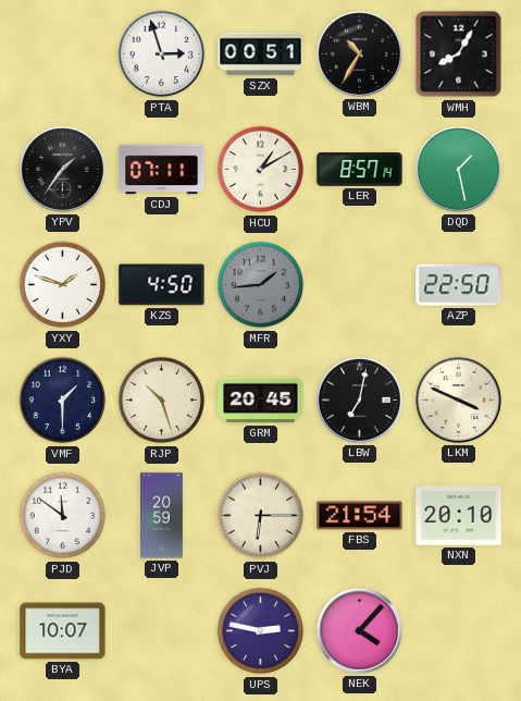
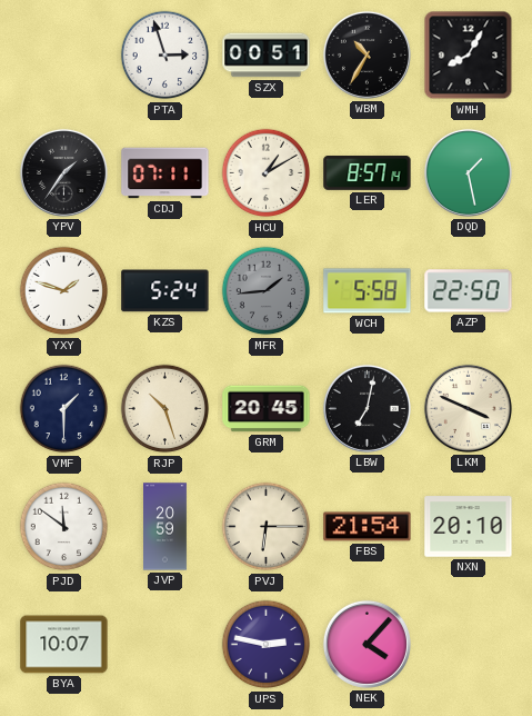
KZS: 4:50 -> 5:24
WCH: none -> 5:58
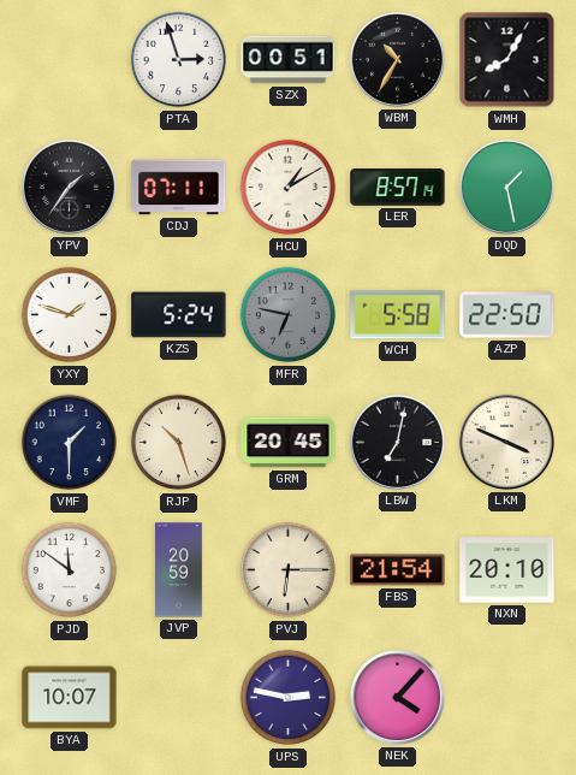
MFR: 1:44 -> 6:47
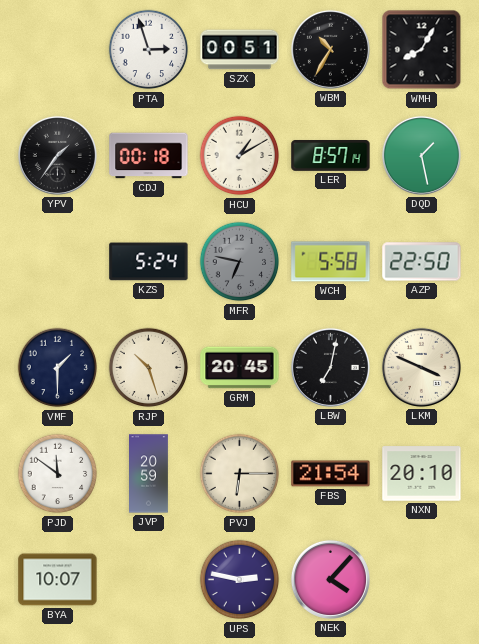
CDJ: 07:11 -> 00:18
YXY: 1:48 -> none
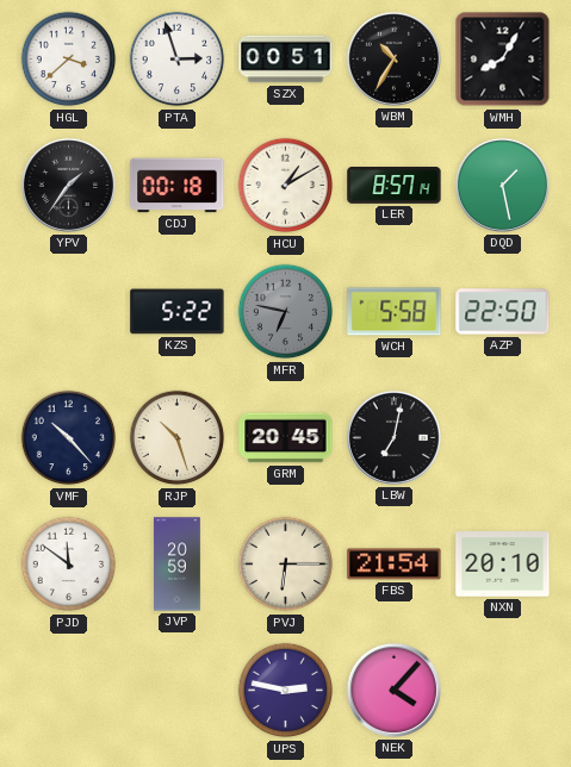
HGL: none -> 3:38
KZS: 5:24 -> 5:22
VMF: 1:30 -> 10:23
LKM: 3:49 -> none
BYA: 10:07 -> none
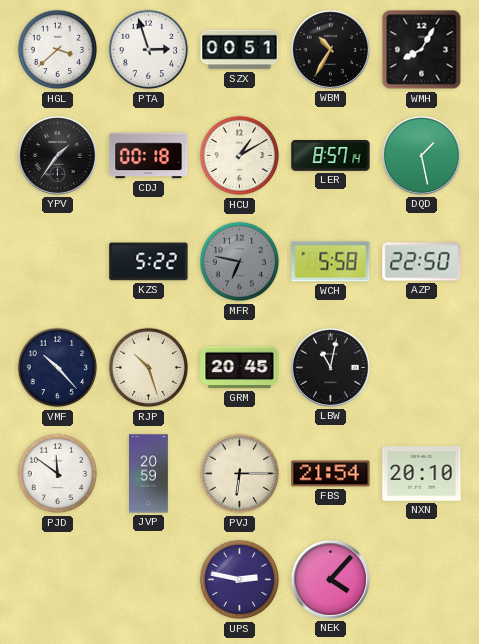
LBW: 7:02 -> 11:02
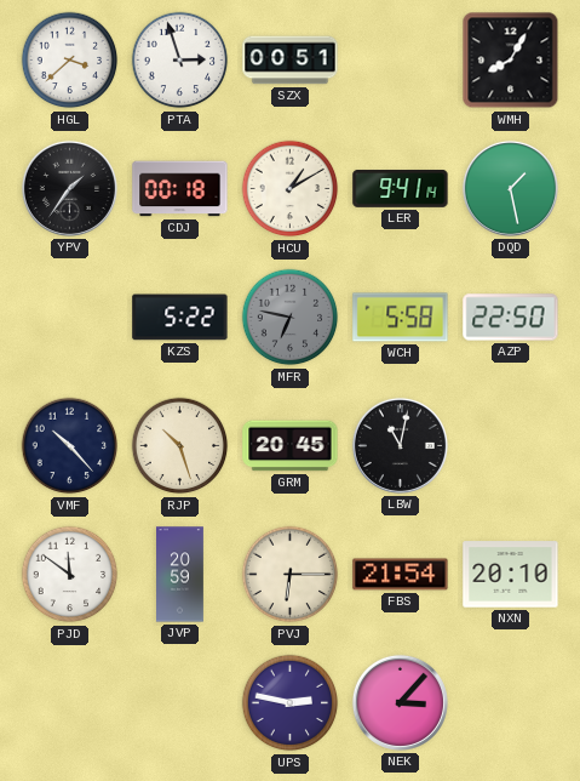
WBM: 10:35 -> none
LER: 8:57 -> 9:41
NEK: 4:07 -> 3:07
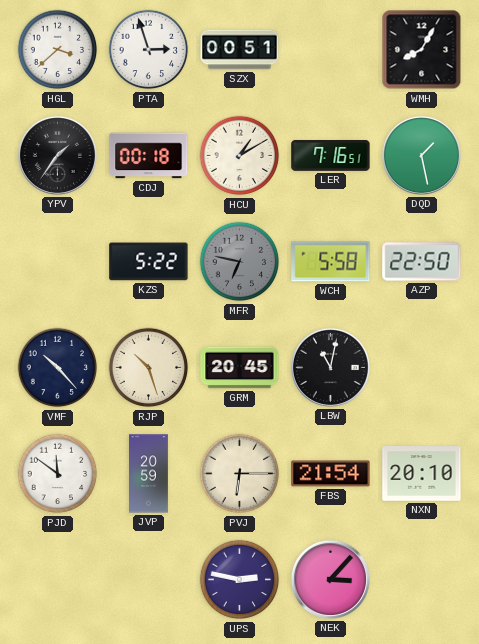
LER: 9:41 -> 7:16
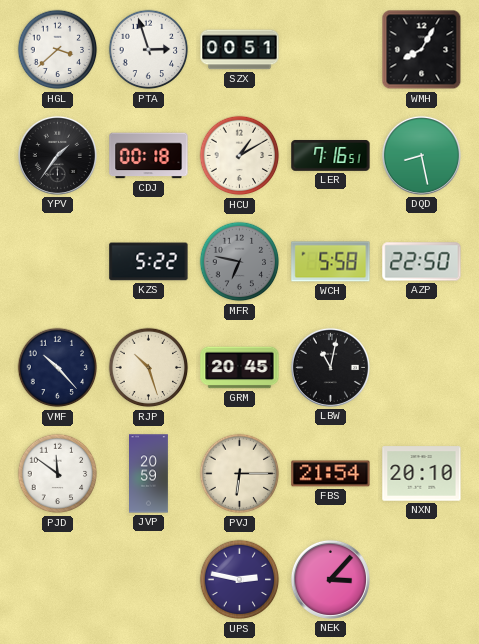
DQD: 1:28 -> 8:28
